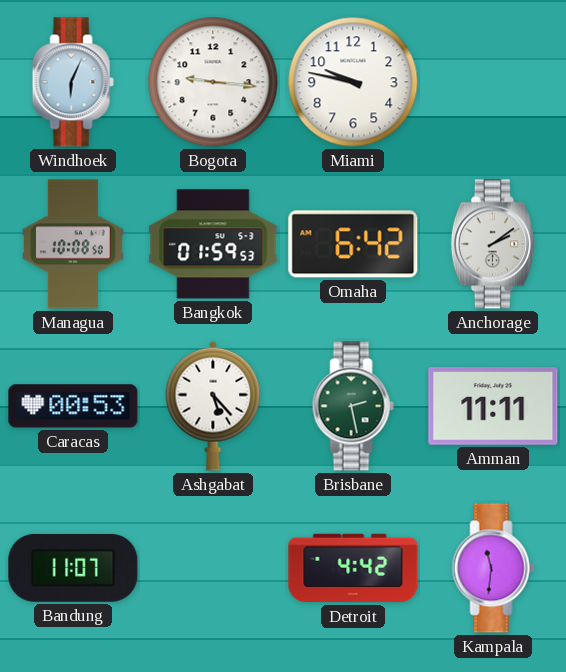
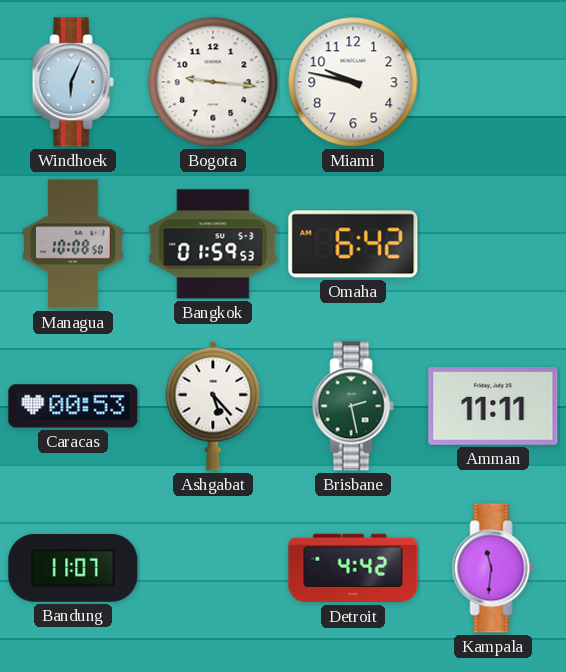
Anchorage: 2:09 -> none
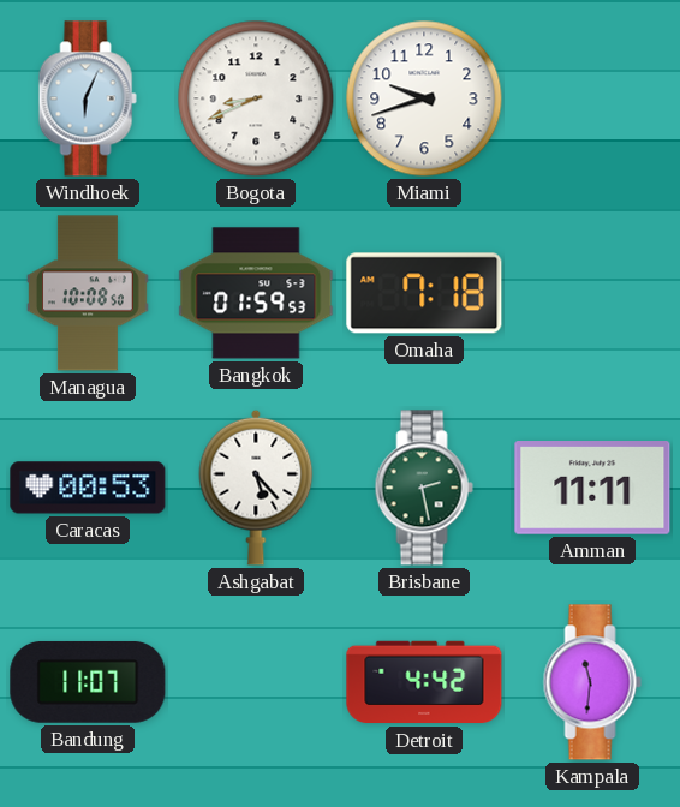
Bogota: 9:16 -> 8:41
Miami: 9:47 -> 9:42
Omaha: 6:42 -> 7:18
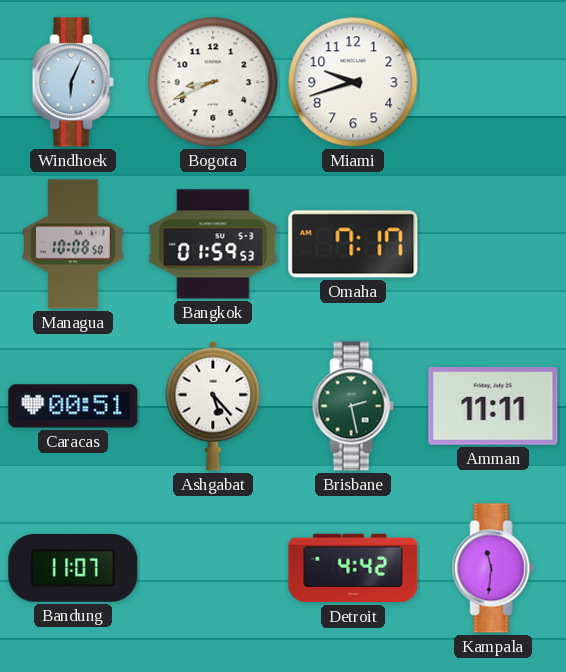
Omaha: 7:18 -> 7:17
Caracas: 00:53 -> 00:51
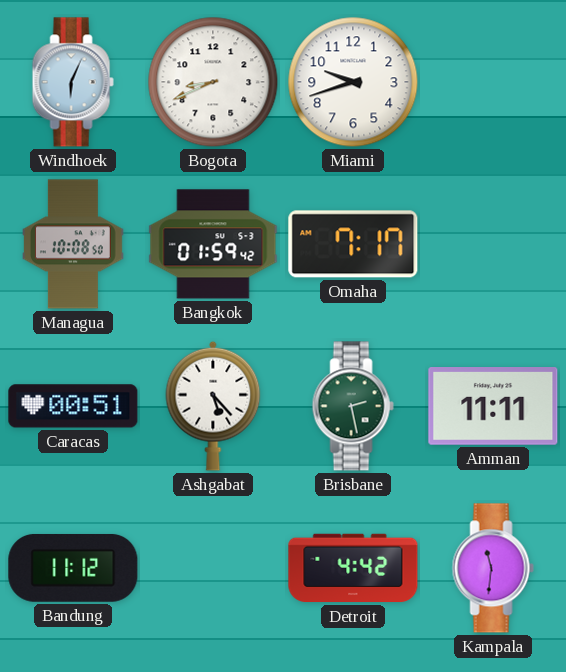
Bangkok: 01:59:53 -> 01:59:42
Bandung: 11:07 -> 11:12
